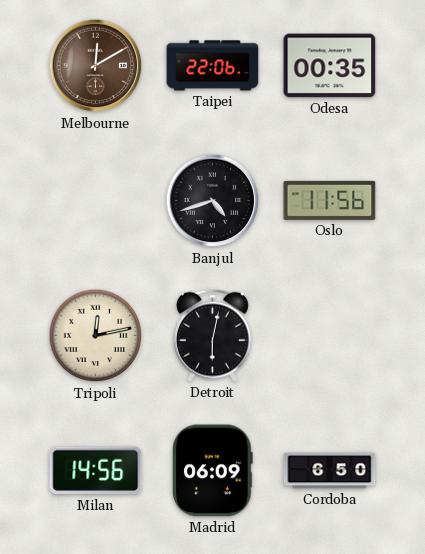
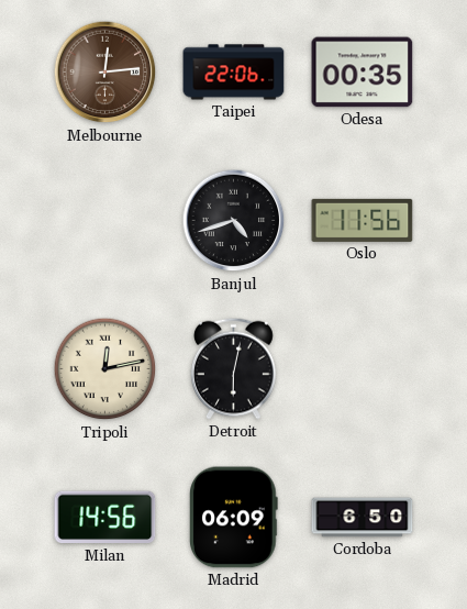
Melbourne: 12:10 -> 12:14
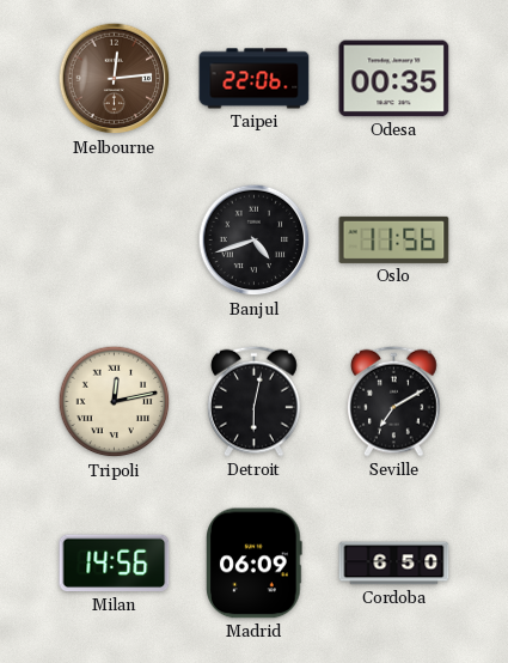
Seville: none -> 7:10
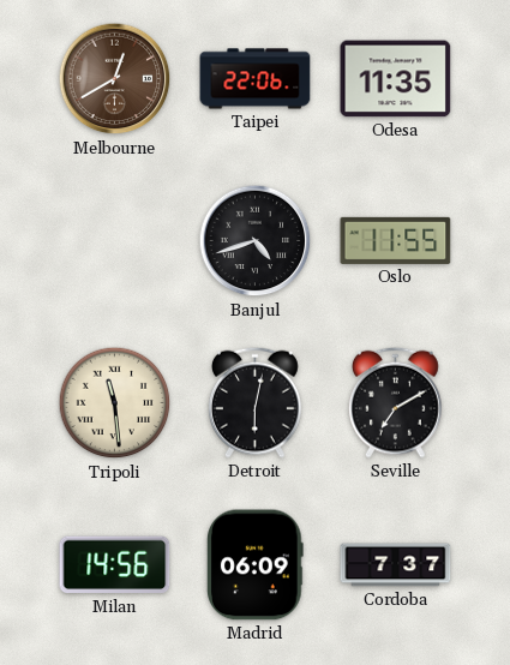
Melbourne: 12:14 -> 12:40
Odesa: 00:35 -> 11:35
Oslo: 11:56 -> 11:55
Tripoli: 12:13 -> 11:29
Cordoba: 6:50 -> 7:37
